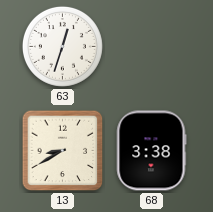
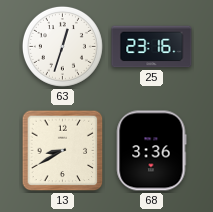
25: none -> 23:16
68: 3:38 -> 3:36
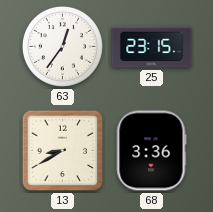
63: 12:33 -> 12:36
25: 23:16 -> 23:15
